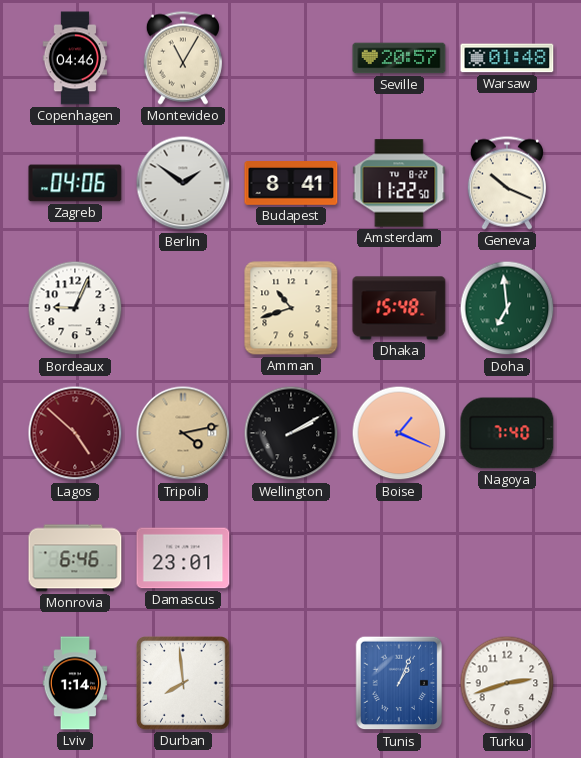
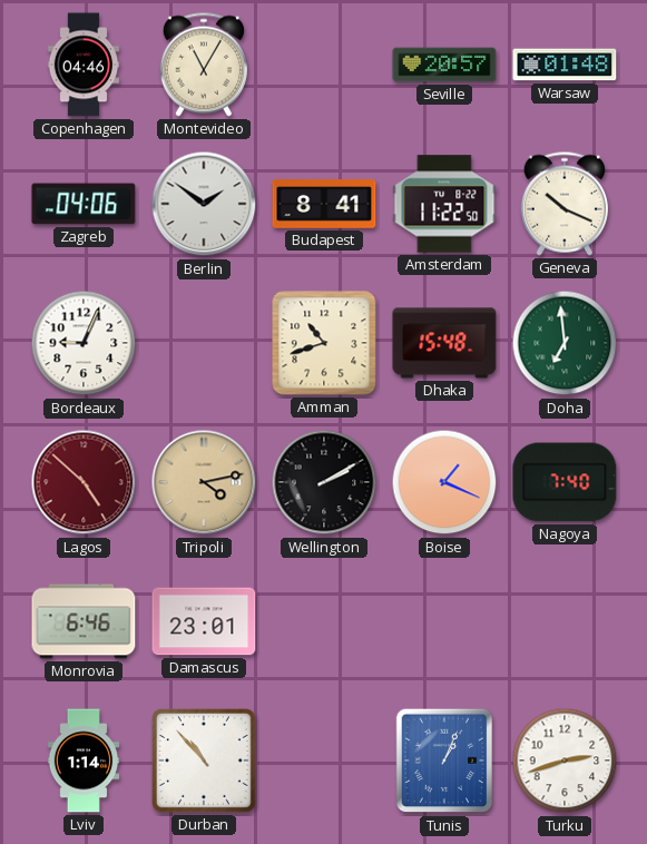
Durban: 7:59 -> 10:53
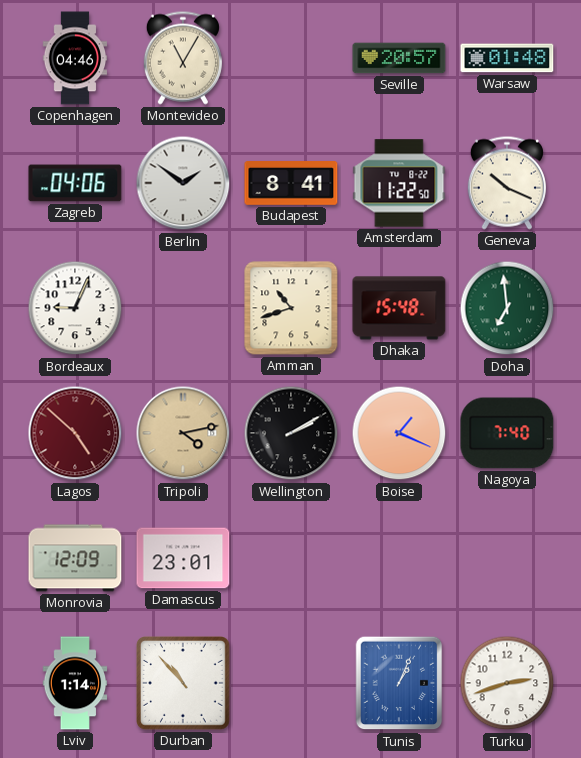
Monrovia: 6:46 -> 12:09
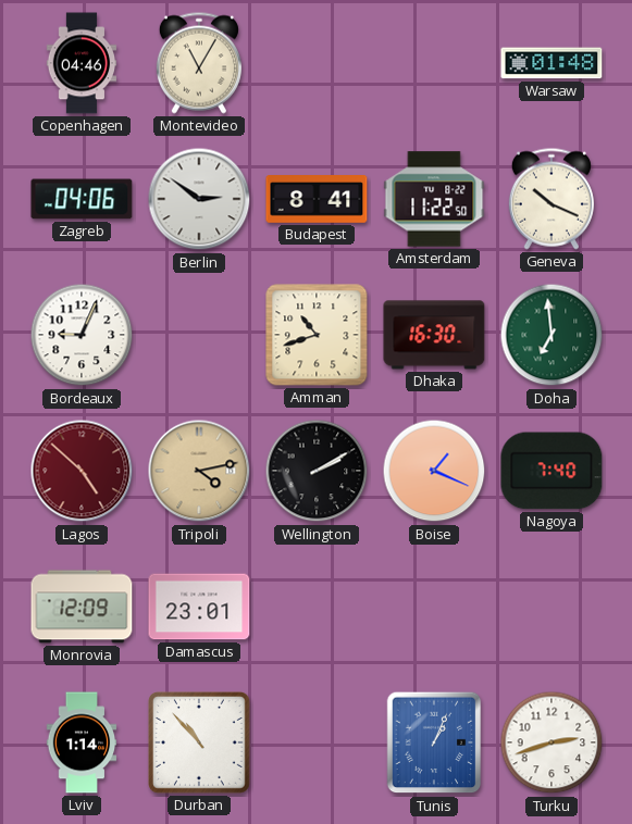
Seville: 20:57 -> none
Berlin: 1:51 -> 2:51
Dhaka: 15:48 -> 16:30
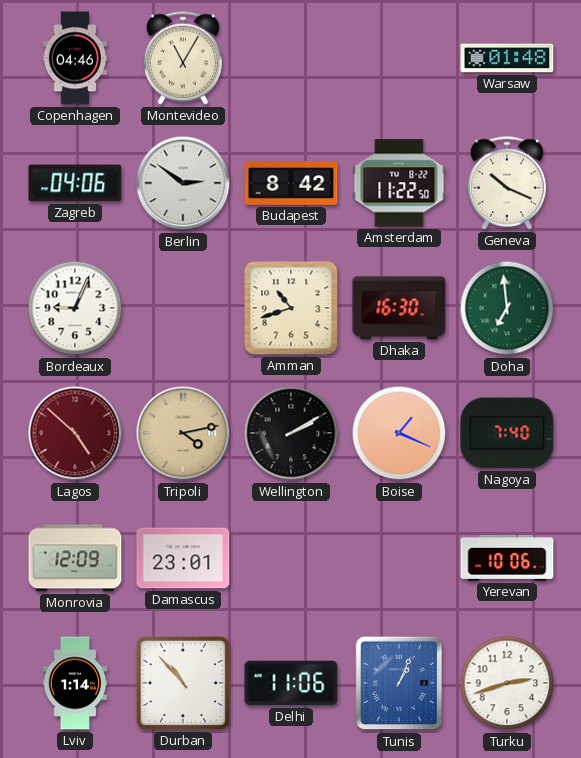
Budapest: 8:41 -> 8:42
Yerevan: none -> 10:06
Delhi: none -> 11:06
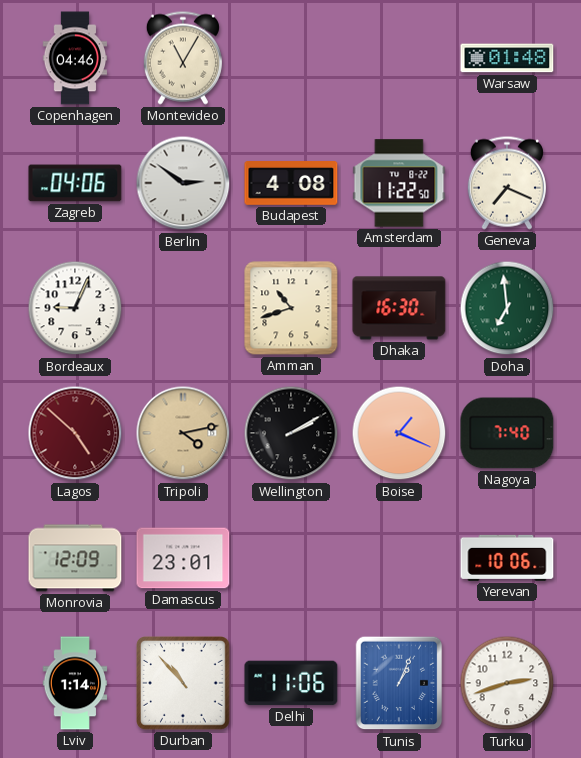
Budapest: 8:42 -> 4:08
Geneva: 10:19 -> 7:19
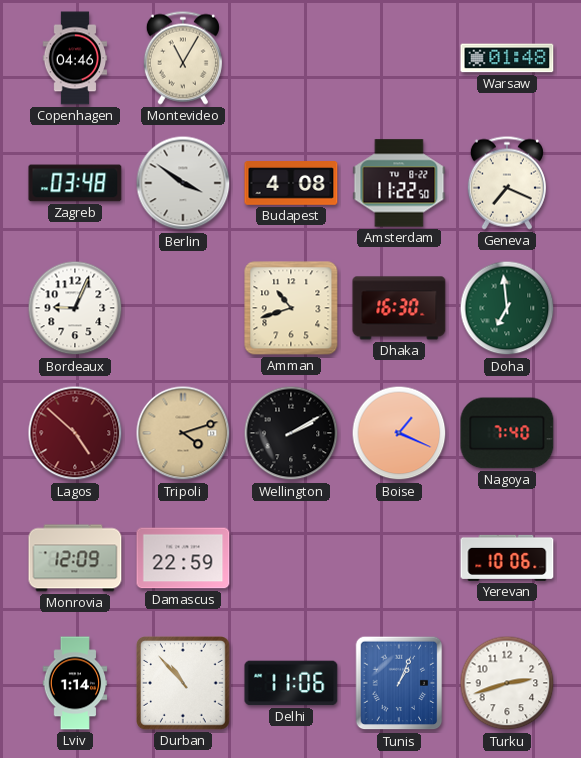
Zagreb: 04:06 -> 03:48
Berlin: 2:51 -> 3:51
Tripoli: 4:13 -> 4:12
Damascus: 23:01 -> 22:59
